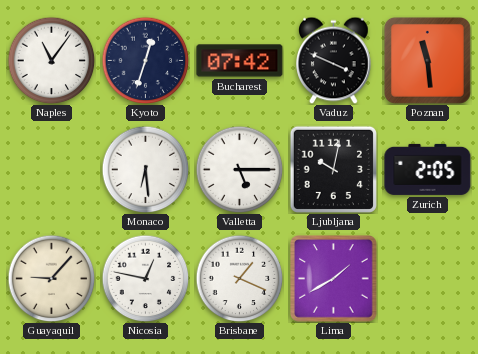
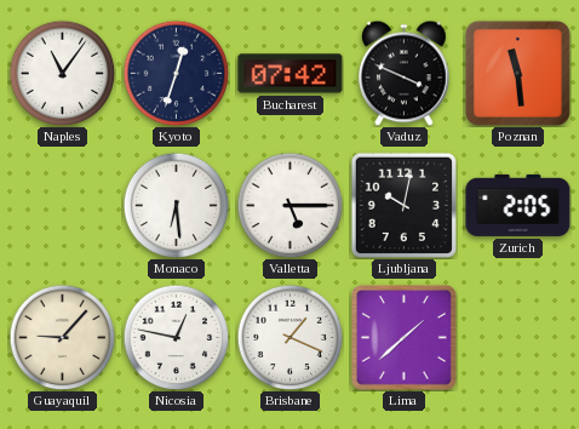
Lima: 1:40 -> 1:38
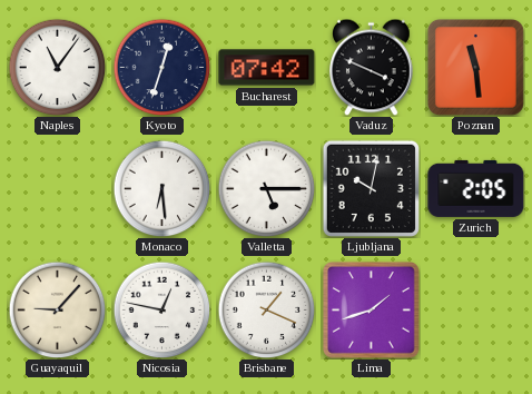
Lima: 1:38 -> 1:42
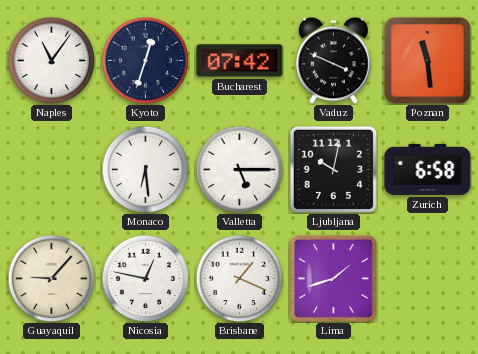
Zurich: 2:05 -> 6:58
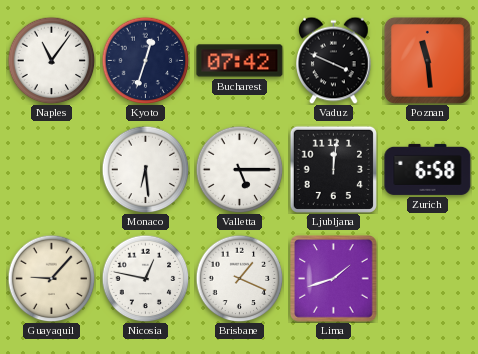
Ljubljana: 10:02 -> 12:01
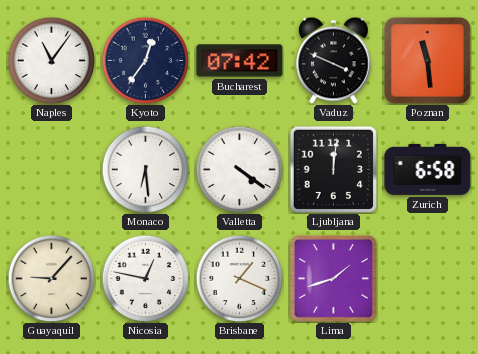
Kyoto: 12:33 -> 12:36
Valletta: 5:15 -> 4:21
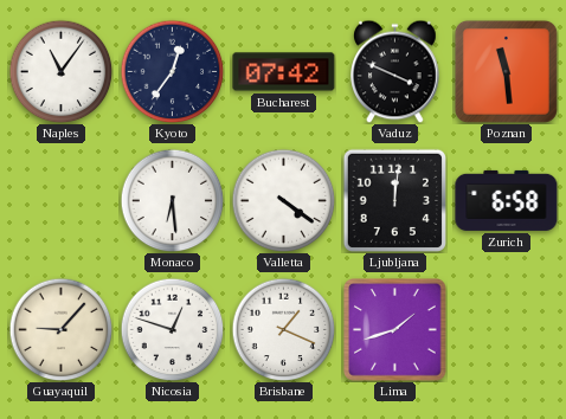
Nicosia: 12:47 -> 12:48
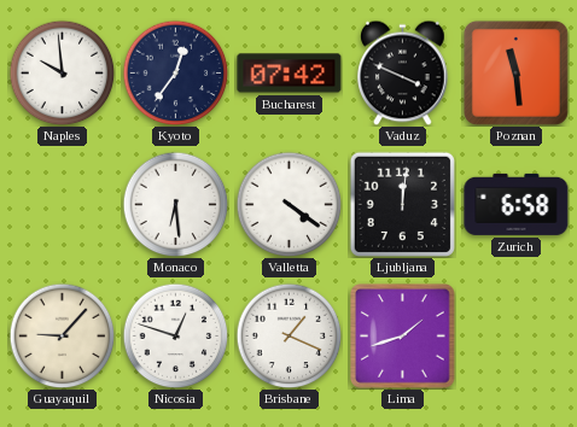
Naples: 11:06 -> 9:59
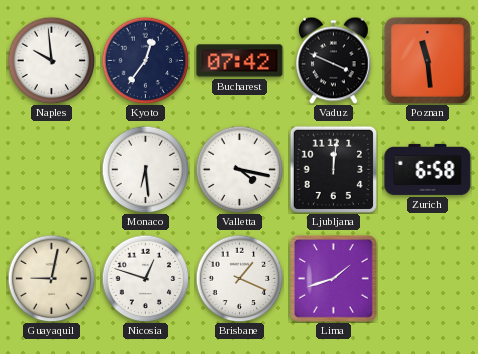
Valletta: 4:21 -> 4:17
Guayaquil: 9:07 -> 9:02
